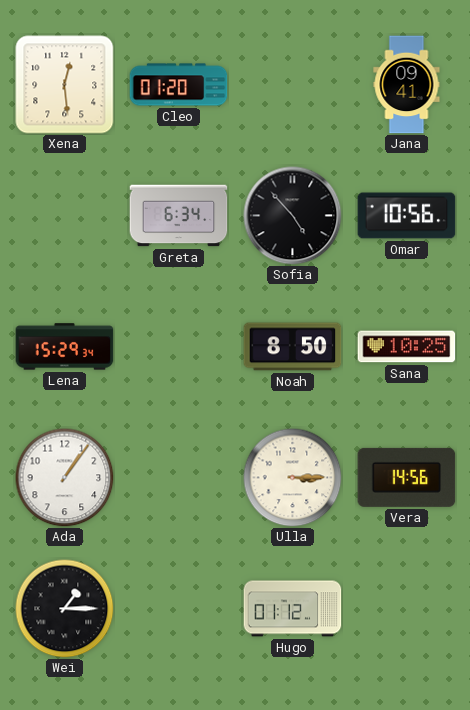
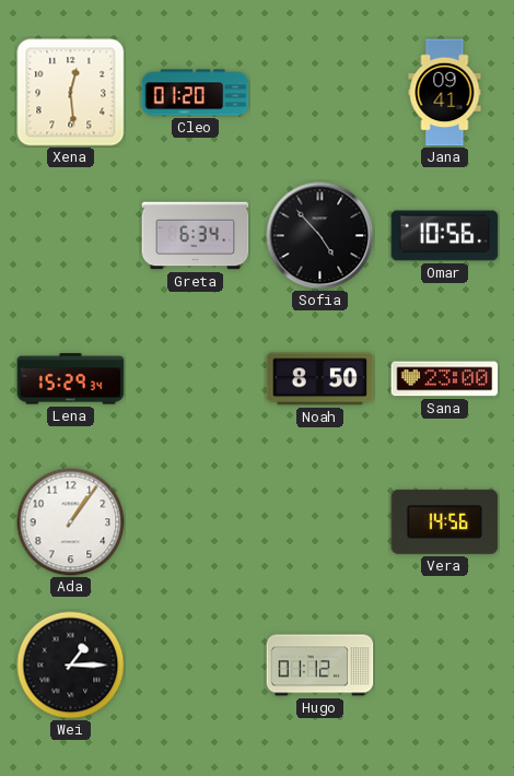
Sana: 10:25 -> 23:00
Ulla: 3:15 -> none
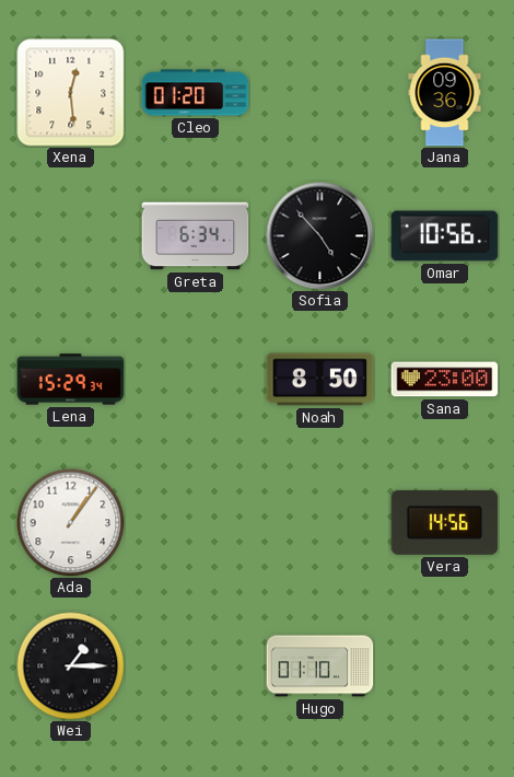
Jana: 09:41 -> 09:36
Hugo: 01:12 -> 01:10
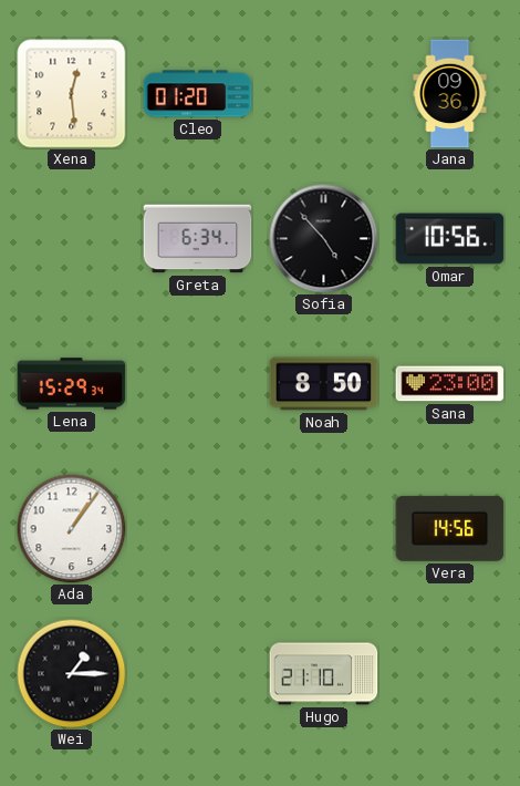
Hugo: 01:10 -> 21:10
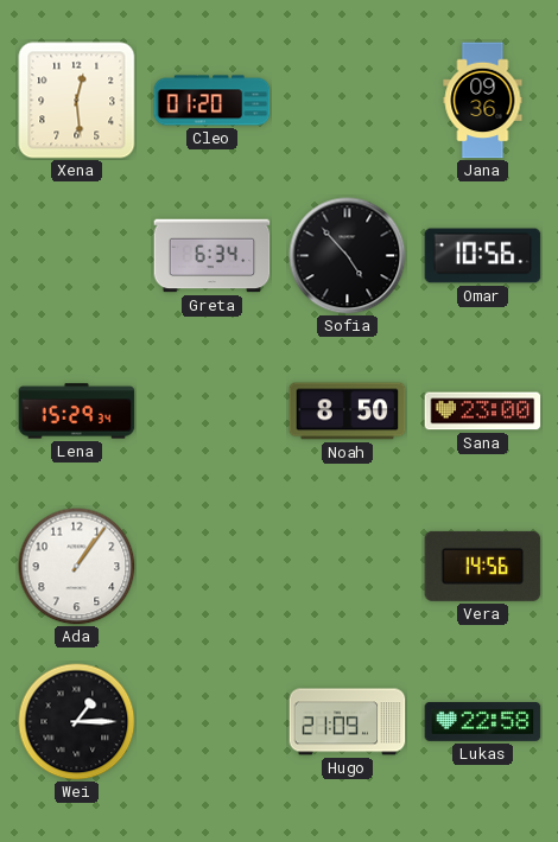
Hugo: 21:10 -> 21:09
Lukas: none -> 22:58
